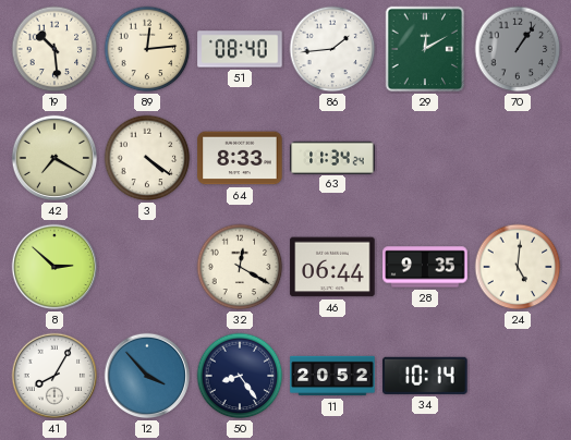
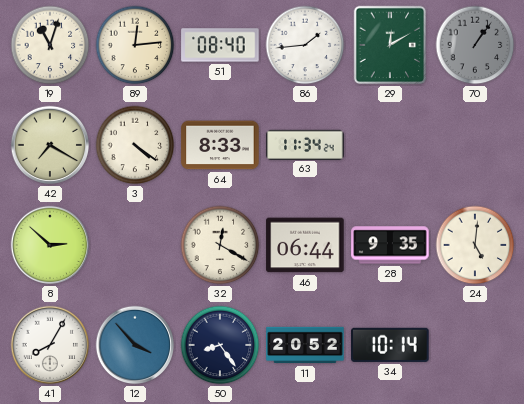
19: 10:29 -> 11:03
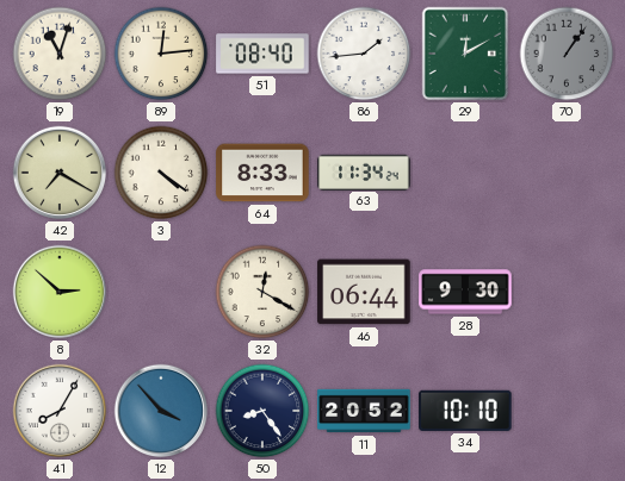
28: 9:35 -> 9:30
24: 5:01 -> none
34: 10:14 -> 10:10
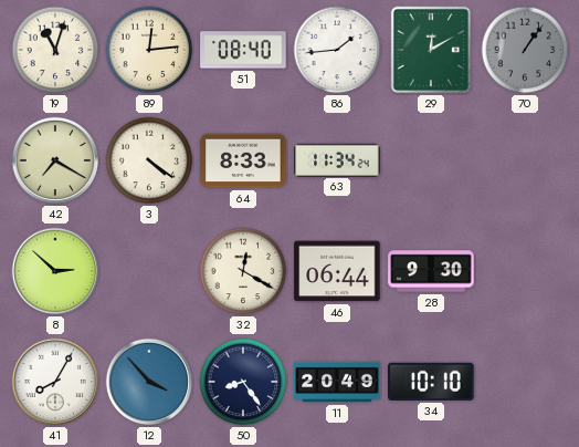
11: 20:52 -> 20:49
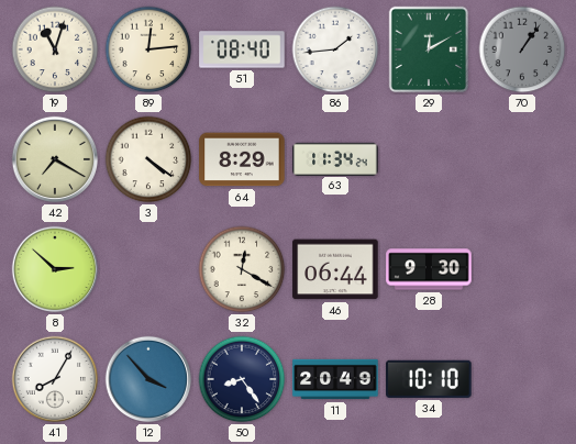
64: 8:33 -> 8:29
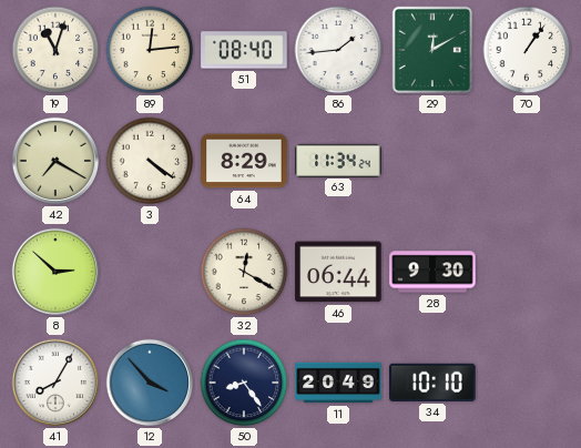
70 dial: grey -> white
